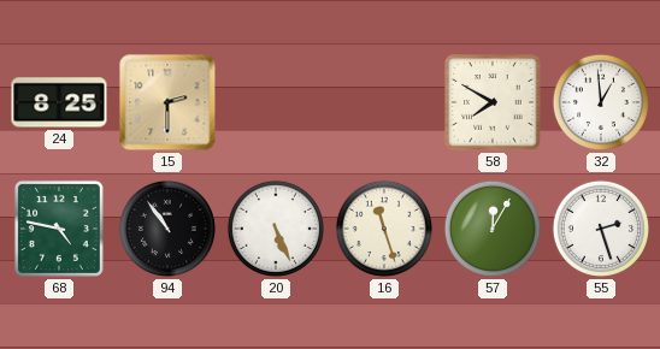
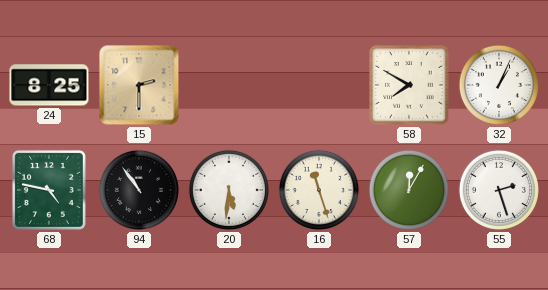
32: 12:59 -> 1:04
20: 5:26 -> 5:31
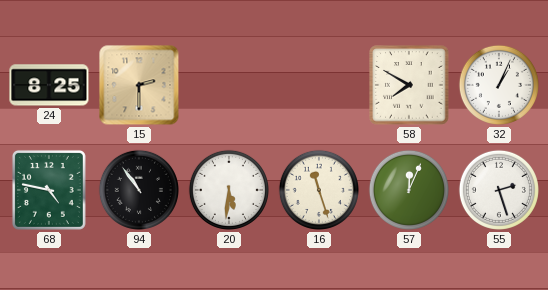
57: 12:05 -> 12:04
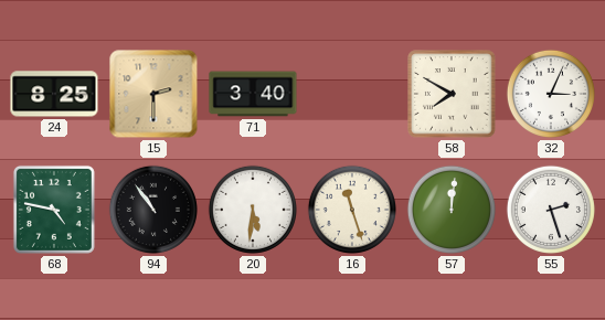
71: none -> 3:40
32: 1:04 -> 3:04
57: 12:04 -> 12:01
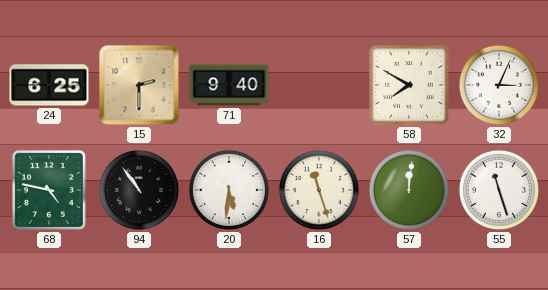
24: 8:25 -> 6:25
71: 3:40 -> 9:40
55: 2:27 -> 11:27
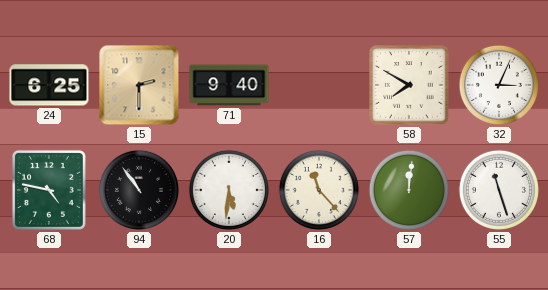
16: 11:27 -> 11:23
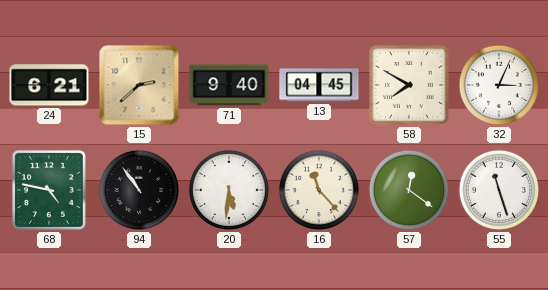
24: 6:25 -> 6:21
15: 2:30 -> 2:38
13: none -> 04:45
57: 12:01 -> 12:21
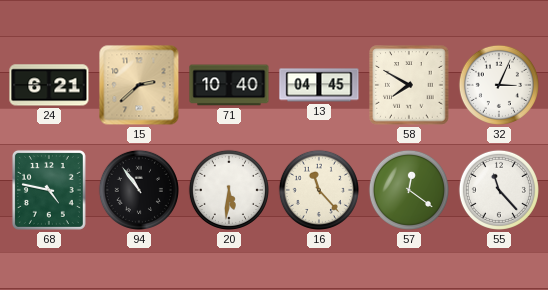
71: 9:40 -> 10:40
55: 11:27 -> 11:23
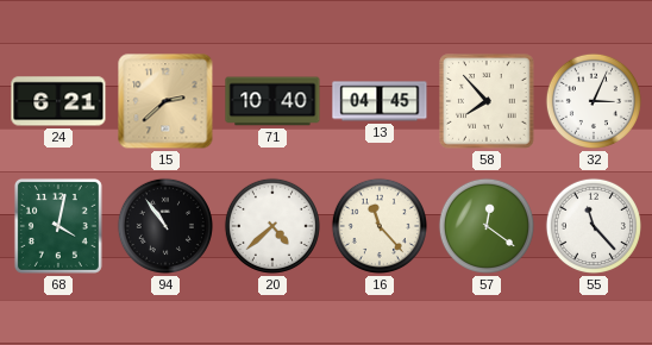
58: 7:50 -> 7:53
68: 4:47 -> 4:02
20: 5:31 -> 4:38
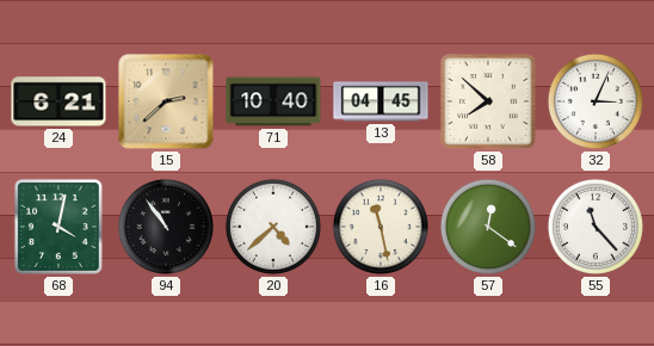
58: 7:53 -> 7:52
16: 11:23 -> 11:28
